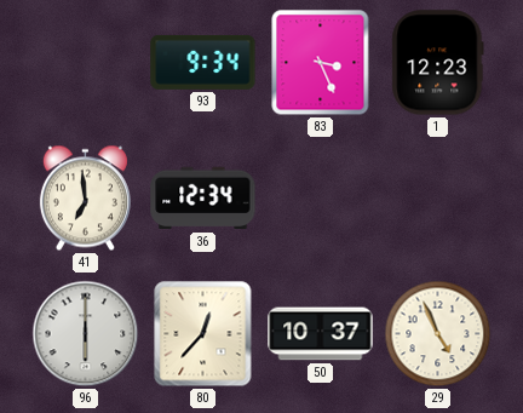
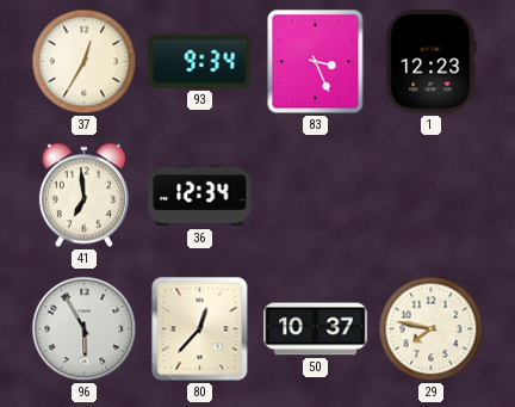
37: none -> 12:35
96: 6:00 -> 5:55
29: 4:56 -> 7:47
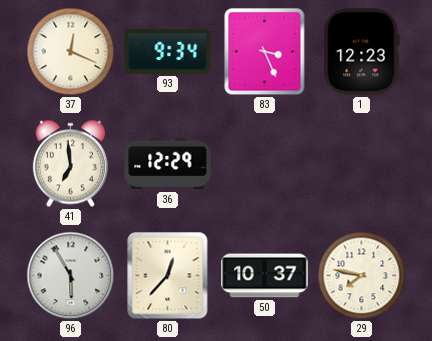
37: 12:35 -> 12:19
36: 12:34 -> 12:29
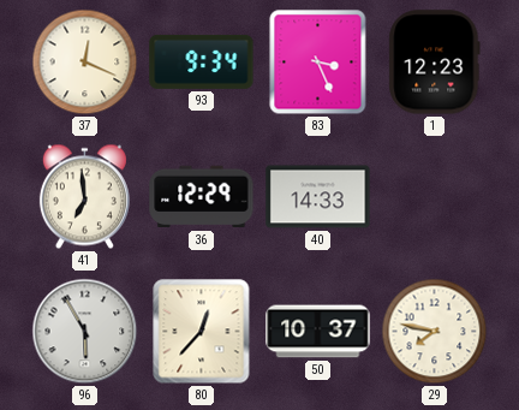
40: none -> 14:33
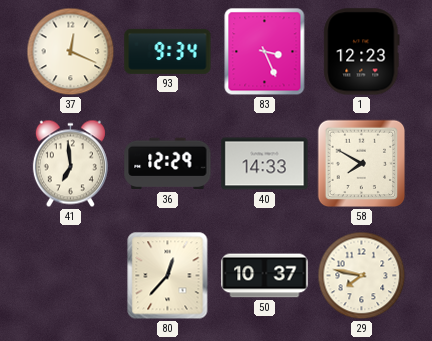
58: none -> 7:50
96: 5:55 -> none
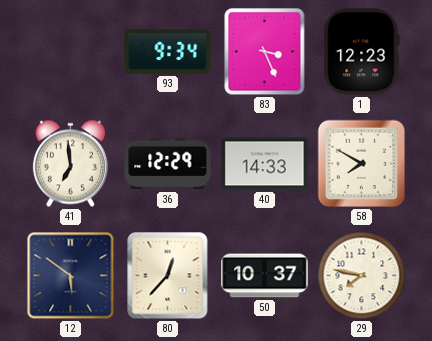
37: 12:19 -> none
12: none -> 5:51
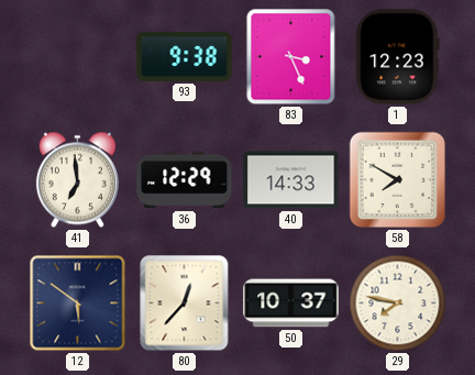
93: 9:34 -> 9:38
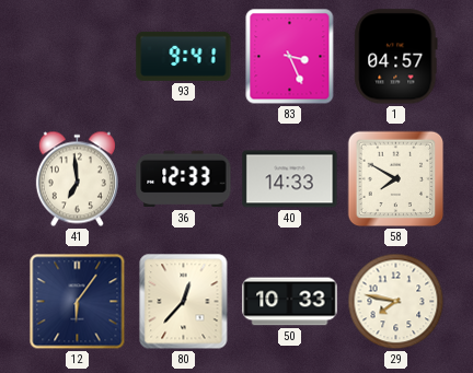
93: 9:38 -> 9:41
1: 12:23 -> 04:57
36: 12:29 -> 12:33
12: 5:51 -> 6:06
50: 10:37 -> 10:33
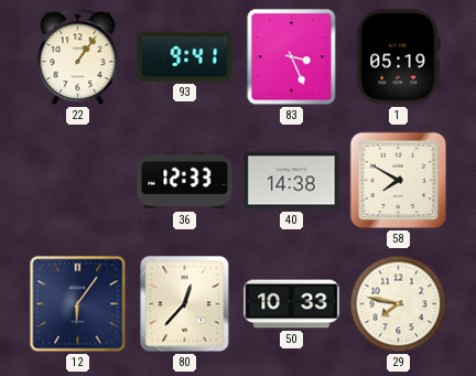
22: none -> 1:06
1: 04:57 -> 05:19
41: 6:59 -> none
40: 14:33 -> 14:38
